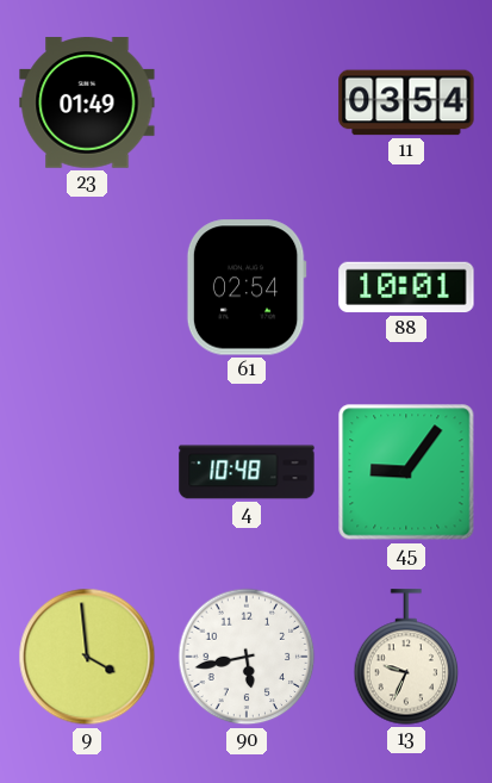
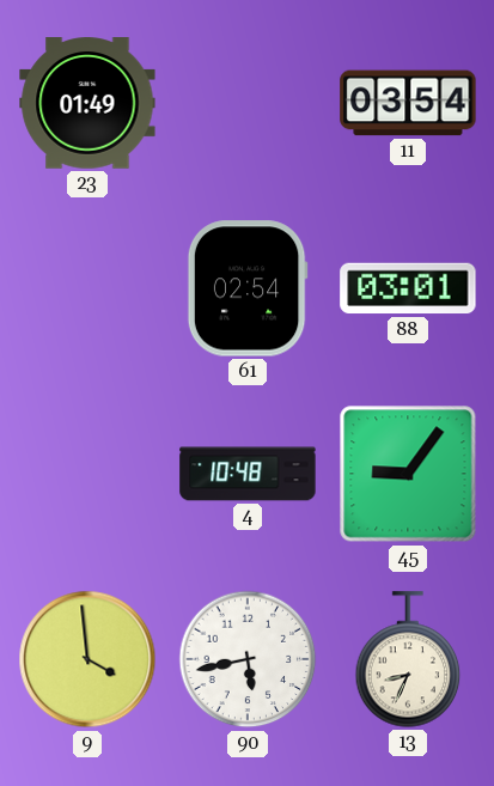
88: 10:01 -> 03:01
13: 9:34 -> 8:34
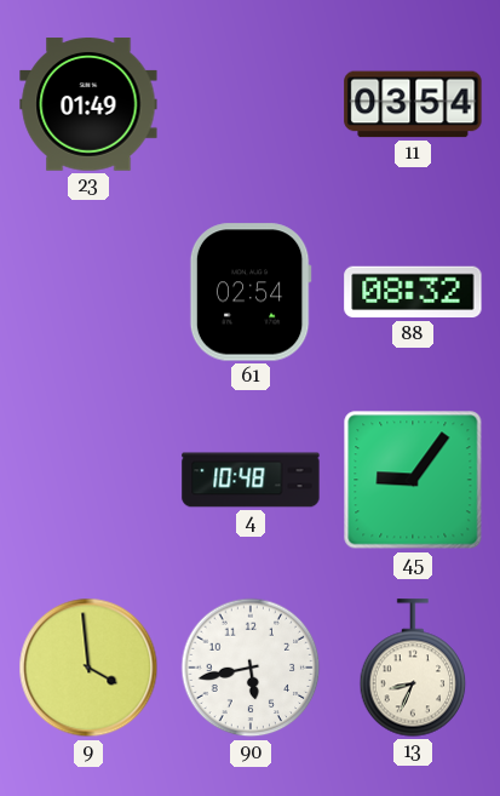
88: 03:01 -> 08:32
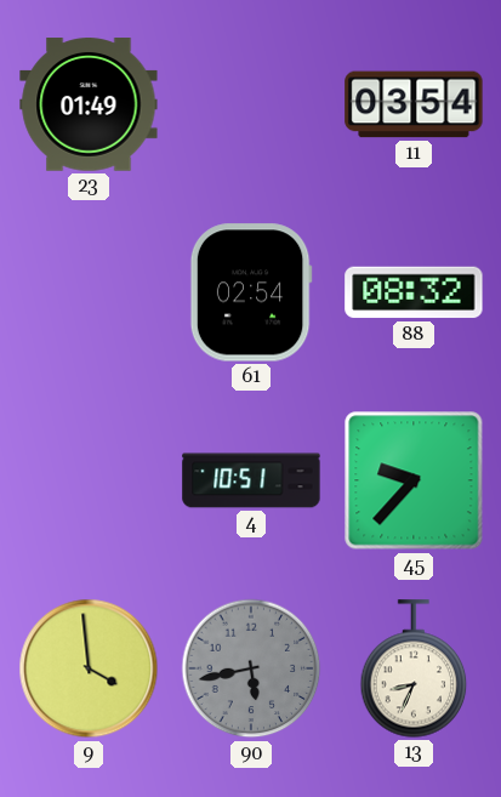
4: 10:48 -> 10:51
45: 9:06 -> 9:37
90 dial: white -> grey
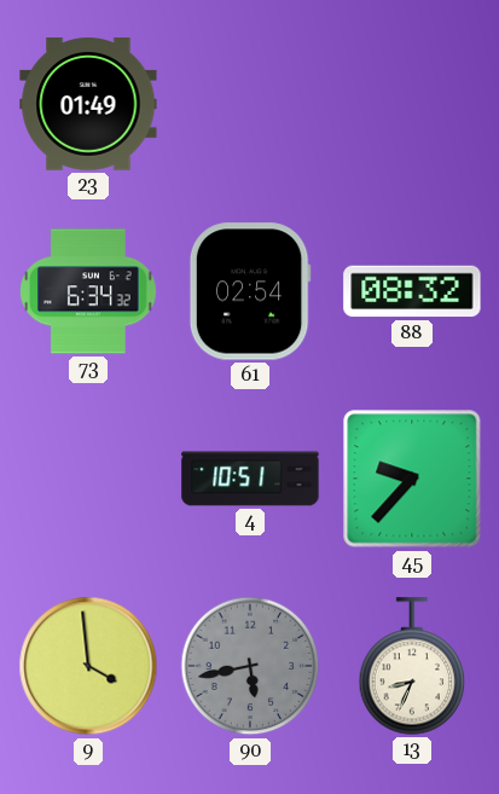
11: 03:54 -> none
73: none -> 6:34
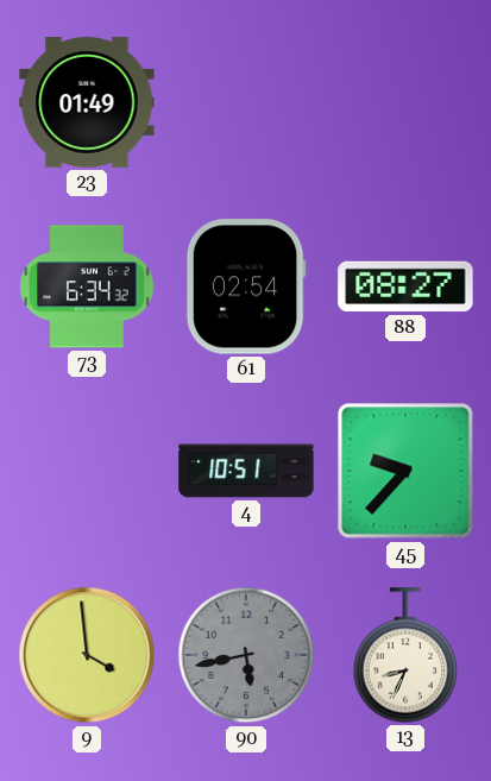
88: 08:32 -> 08:27
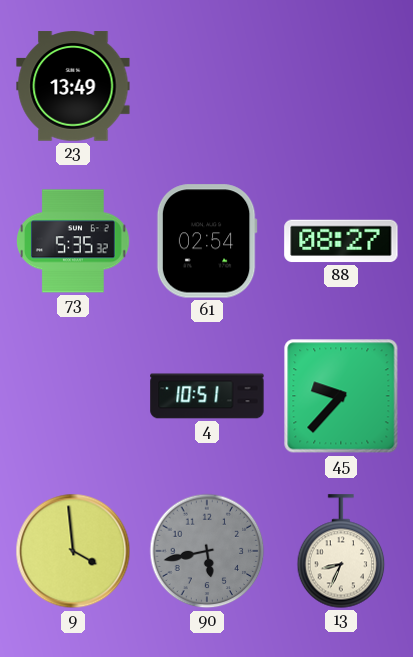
23: 01:49 -> 13:49
73: 6:34 -> 5:35
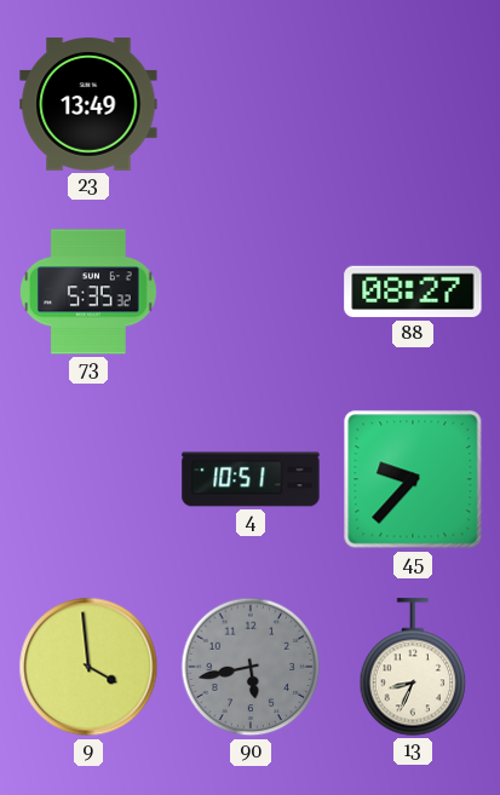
61: 02:54 -> none
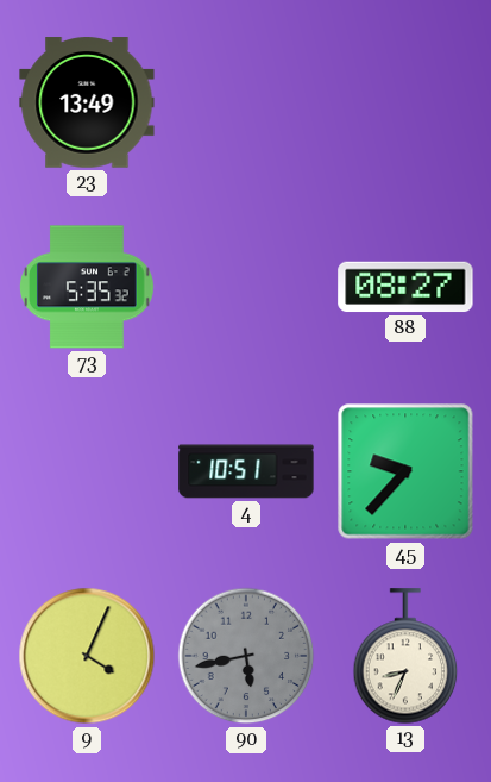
9: 3:59 -> 4:04
